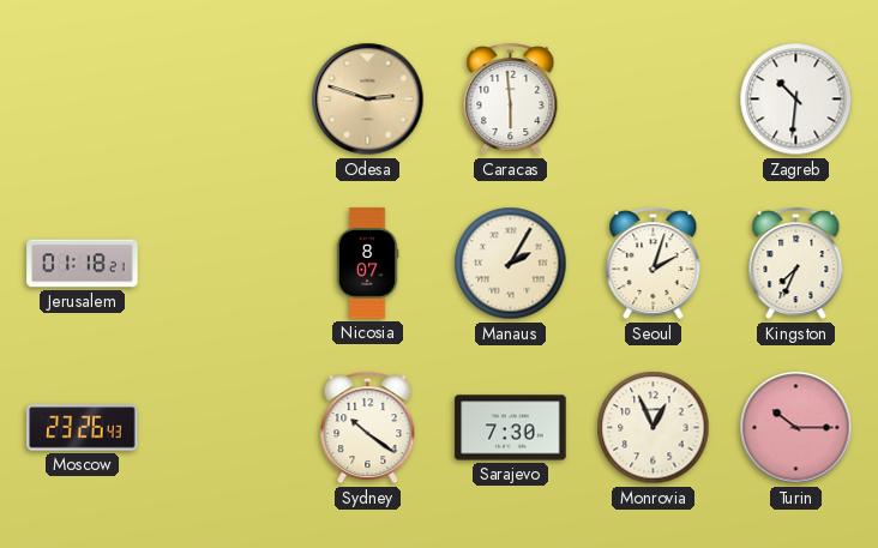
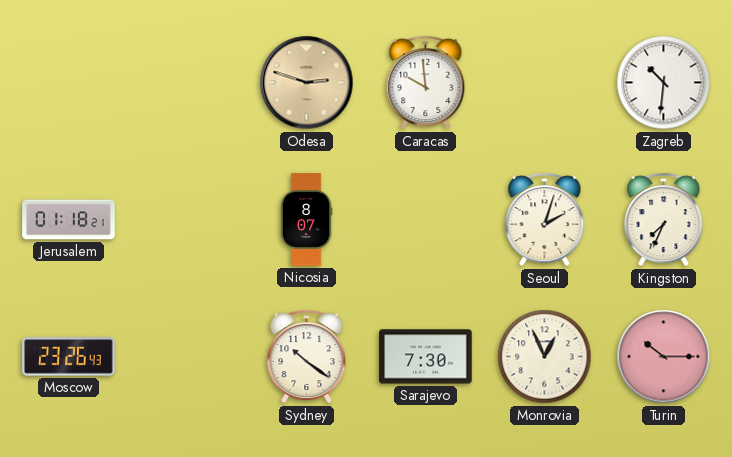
Caracas: 5:59 -> 9:59
Manaus: 2:05 -> none
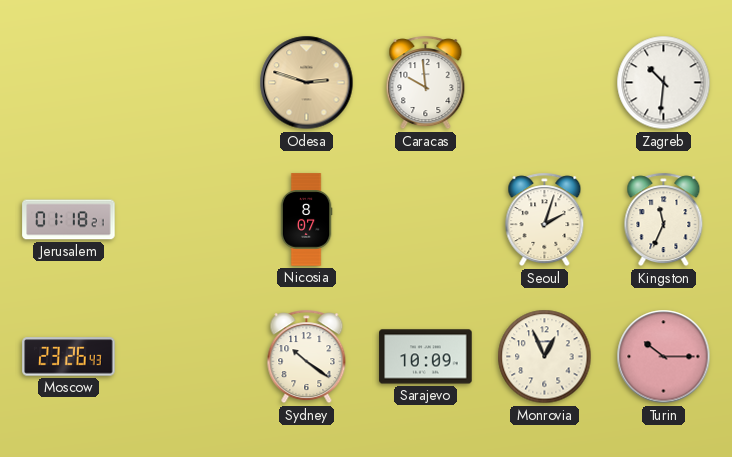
Kingston: 7:34 -> 11:34
Sarajevo: 7:30 -> 10:09
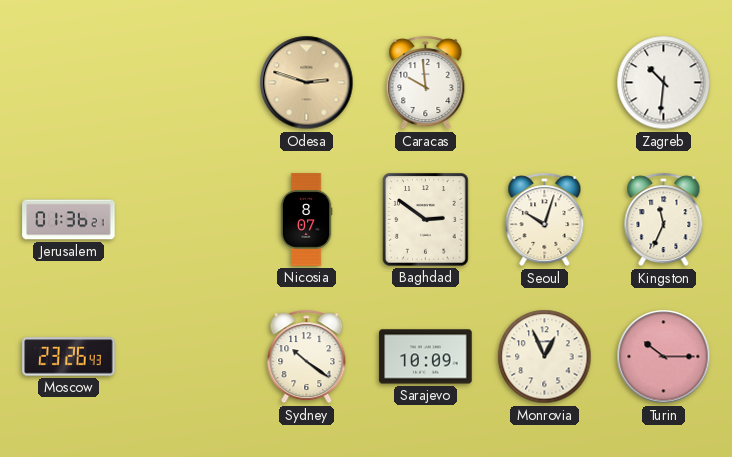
Jerusalem: 01:18 -> 01:36
Baghdad: none -> 2:51
Seoul: 2:03 -> 10:03
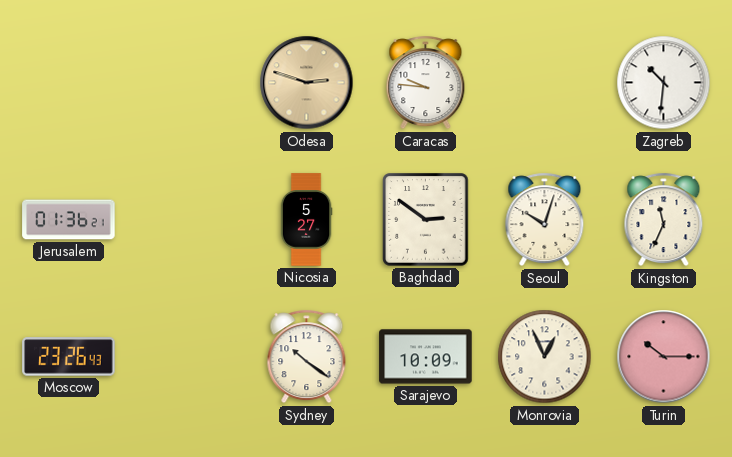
Caracas: 9:59 -> 9:46
Nicosia: 8:07 -> 5:27
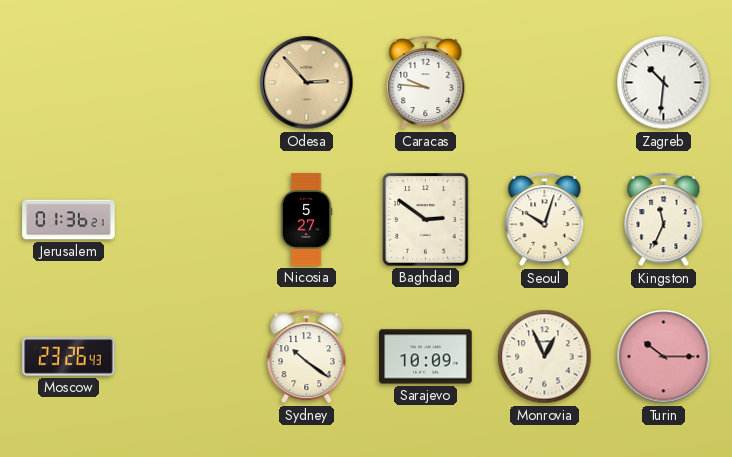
Odesa: 2:48 -> 2:53
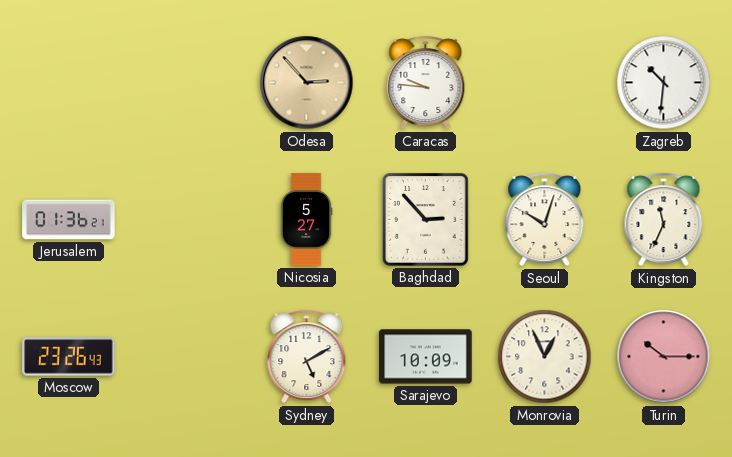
Baghdad: 2:51 -> 2:53
Sydney: 10:21 -> 5:10
